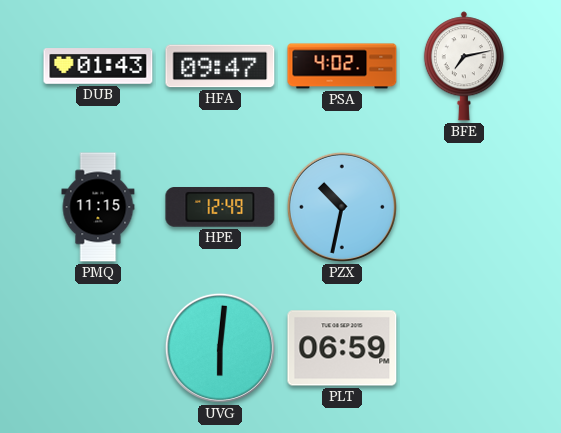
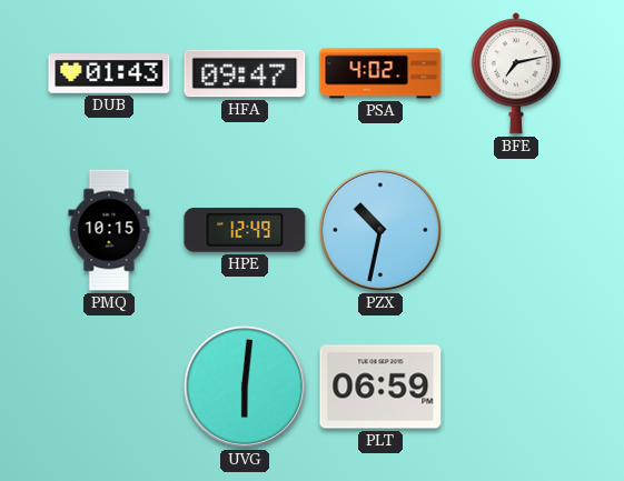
PMQ: 11:15 -> 10:15
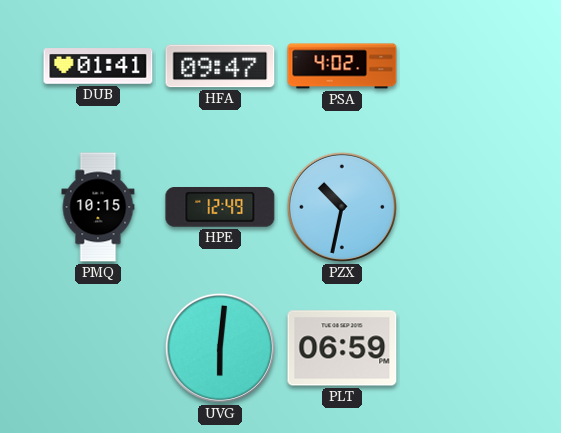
DUB: 01:43 -> 01:41
BFE: 7:13 -> none
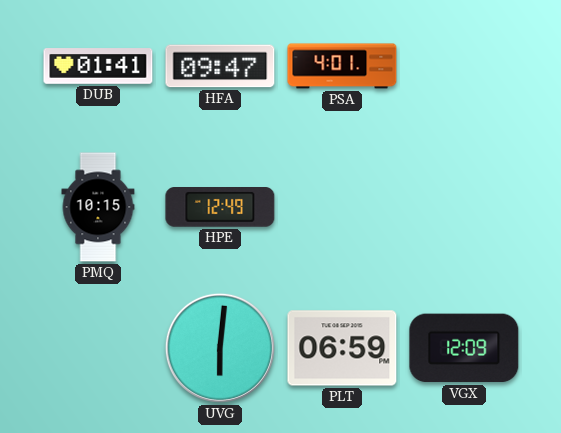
PSA: 4:02 -> 4:01
PZX: 10:32 -> none
VGX: none -> 12:09
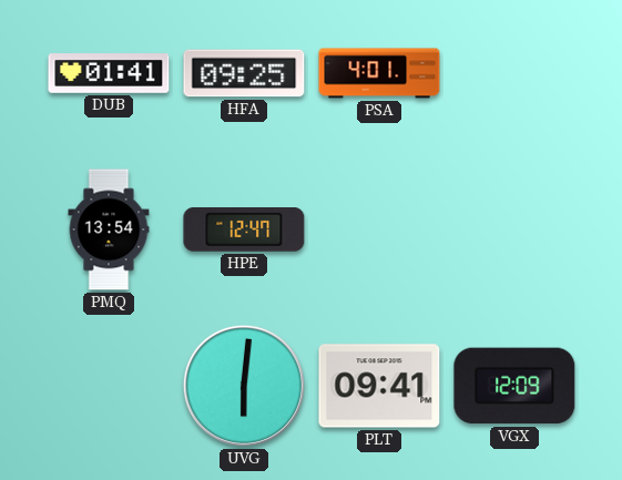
HFA: 09:47 -> 09:25
PMQ: 10:15 -> 13:54
HPE: 12:49 -> 12:47
PLT: 06:59 -> 09:41
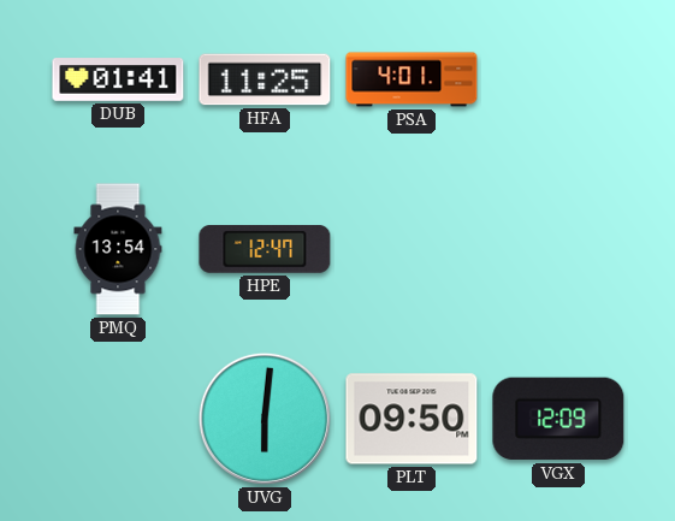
HFA: 09:25 -> 11:25
PLT: 09:41 -> 09:50
